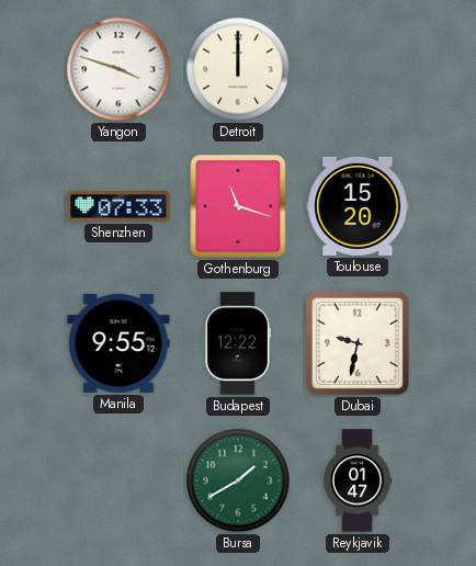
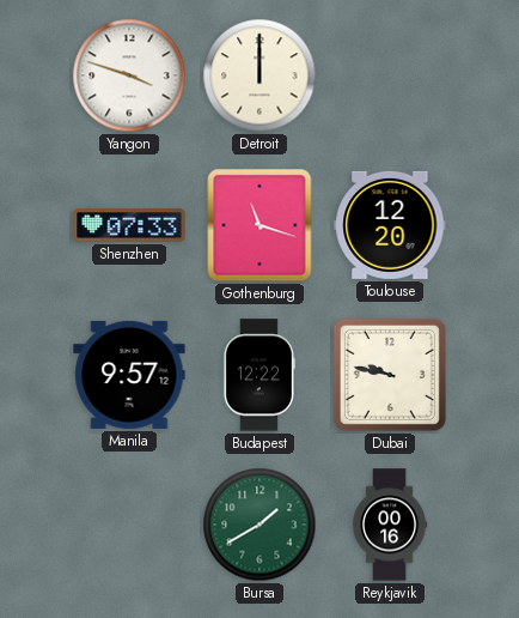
Toulouse: 15:20 -> 12:20
Manila: 9:55 -> 9:57
Dubai: 9:32 -> 9:47
Reykjavik: 01:47 -> 00:16
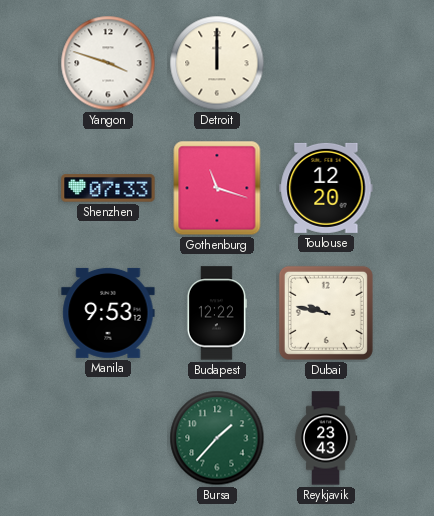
Manila: 9:57 -> 9:53
Bursa: 1:40 -> 1:37
Reykjavik: 00:16 -> 23:43
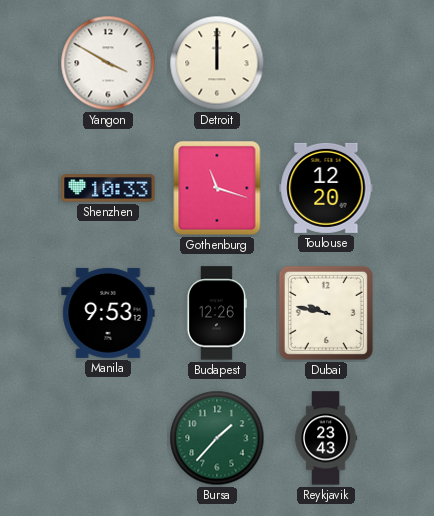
Yangon: 3:48 -> 3:50
Shenzhen: 07:33 -> 10:33
Budapest: 12:22 -> 12:26
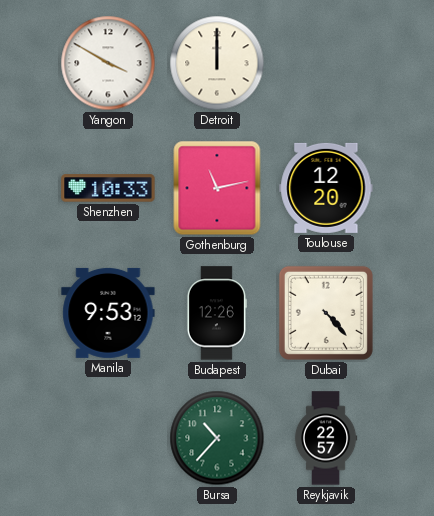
Gothenburg: 11:18 -> 11:13
Dubai: 9:47 -> 4:23
Bursa: 1:37 -> 10:37
Reykjavik: 23:43 -> 22:57
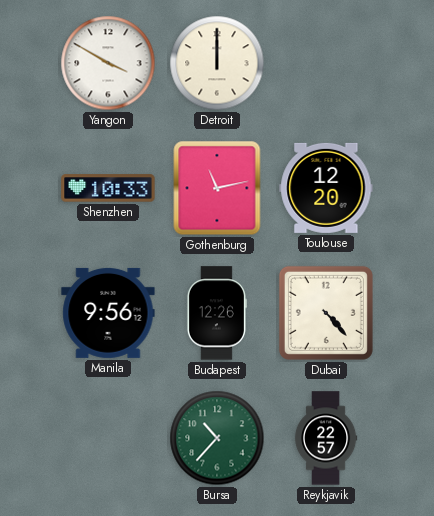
Manila: 9:53 -> 9:56
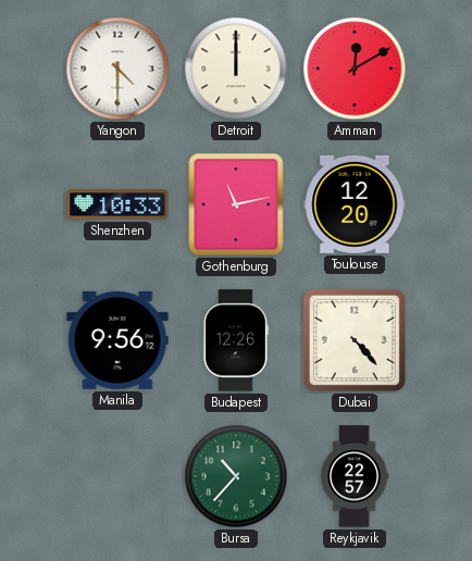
Yangon: 3:50 -> 4:30
Amman: none -> 12:10
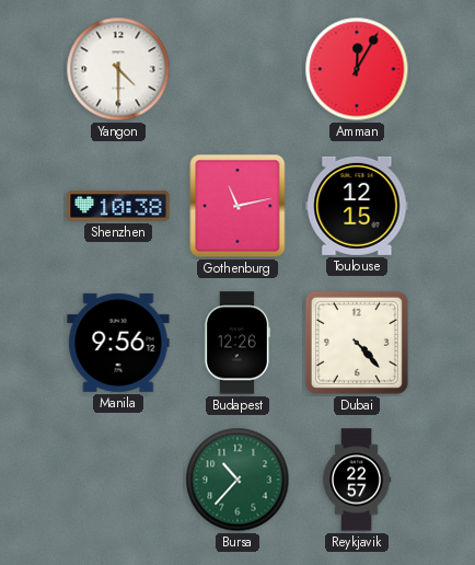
Detroit: 12:00 -> none
Amman: 12:10 -> 12:05
Shenzhen: 10:33 -> 10:38
Toulouse: 12:20 -> 12:15
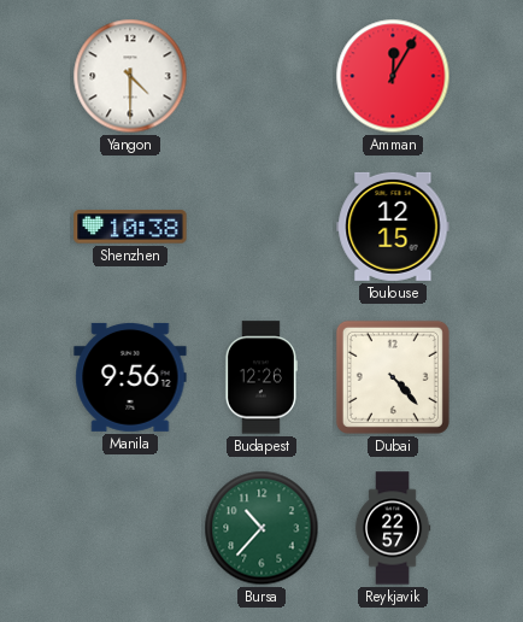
Gothenburg: 11:13 -> none
